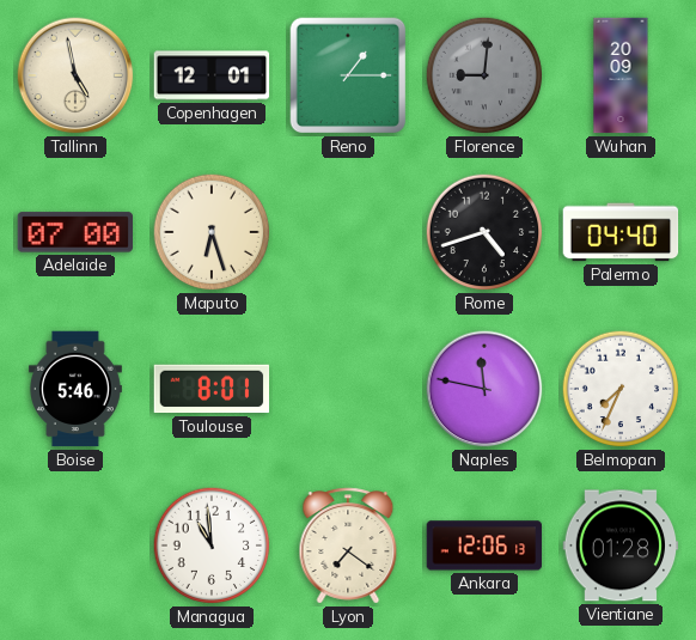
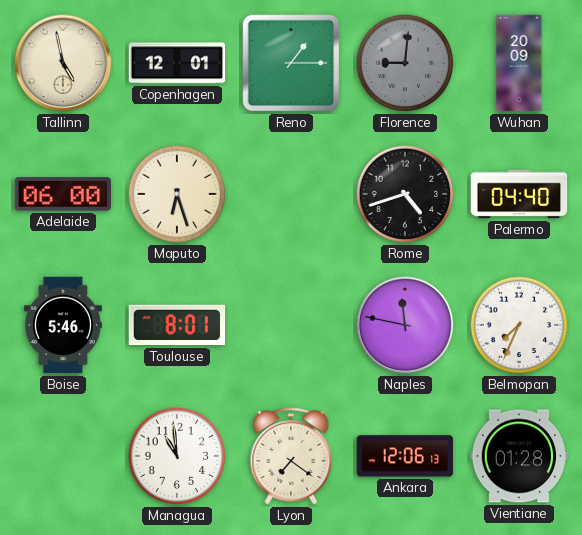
Adelaide: 07:00 -> 06:00
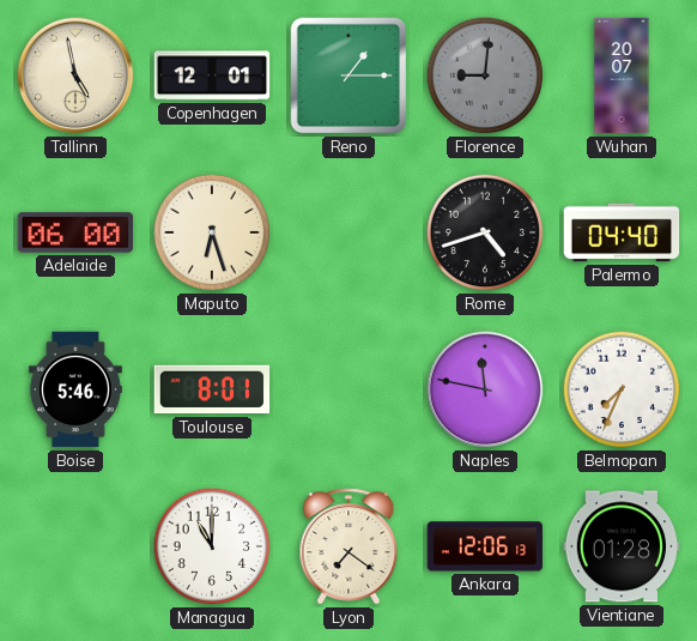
Wuhan: 20:09 -> 20:07
Managua: 10:59 -> 11:00
